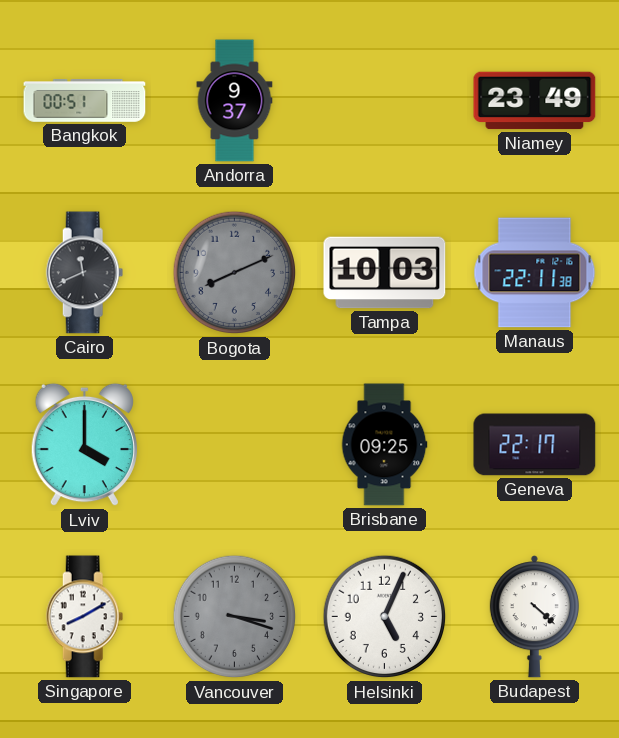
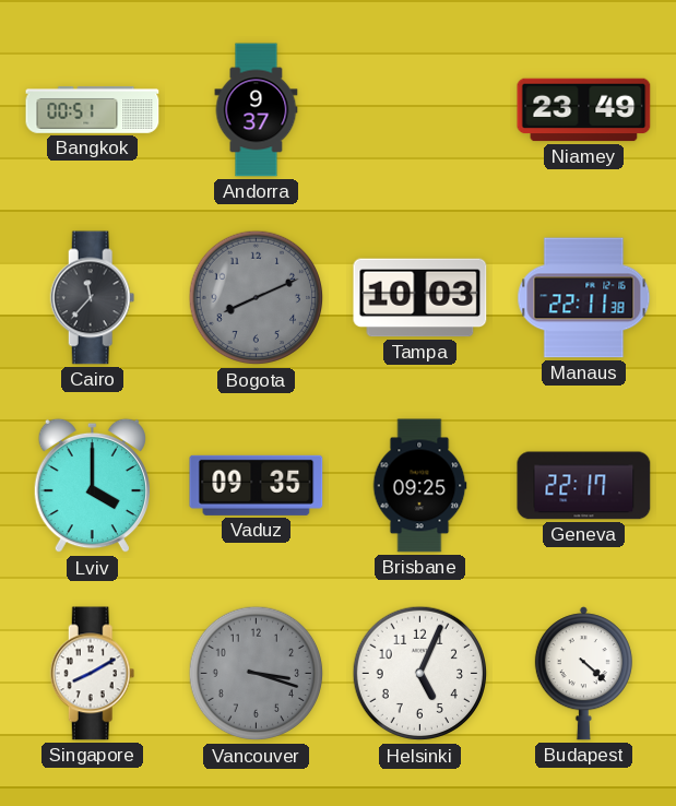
Cairo: 11:41 -> 11:37
Vaduz: none -> 09:35
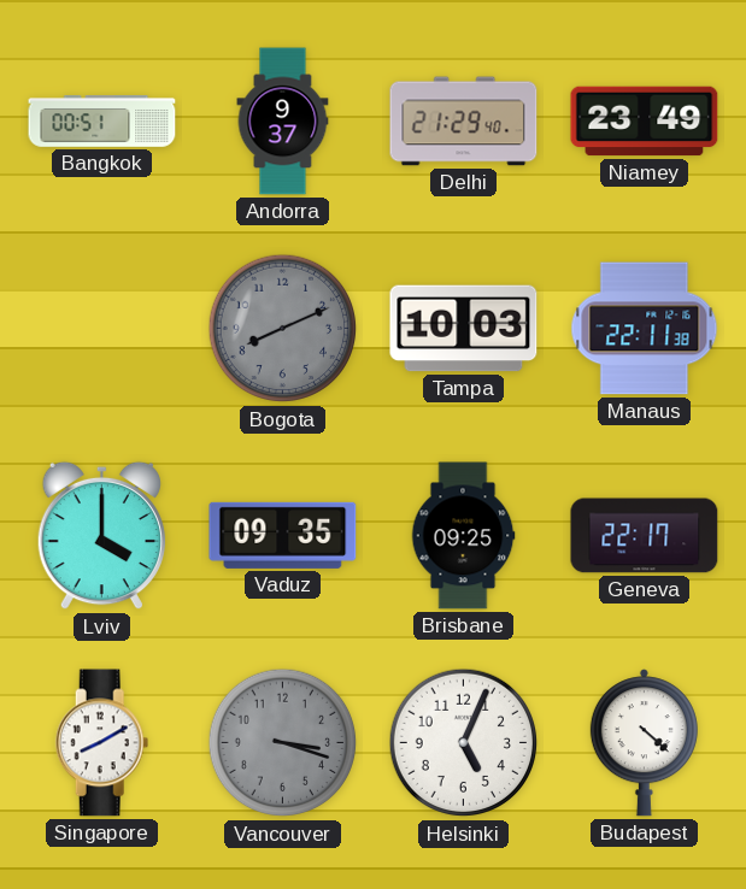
Delhi: none -> 21:29
Cairo: 11:37 -> none
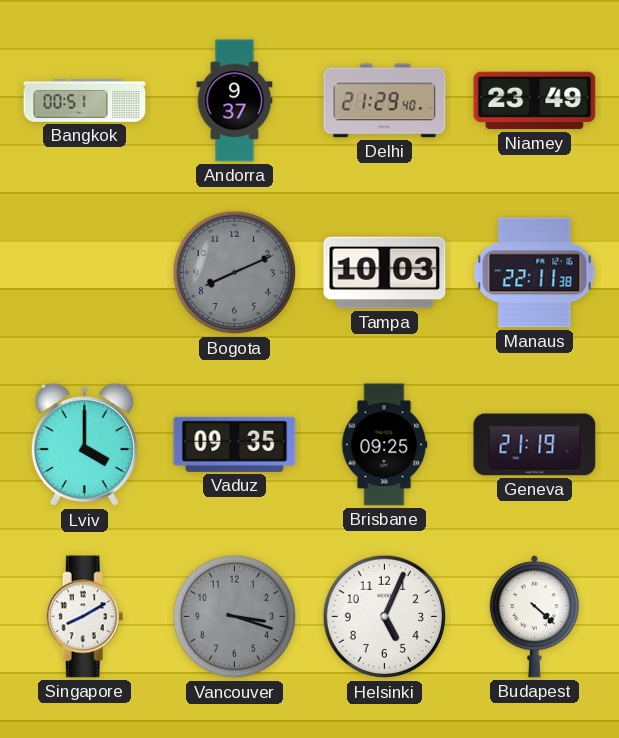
Geneva: 22:17 -> 21:19
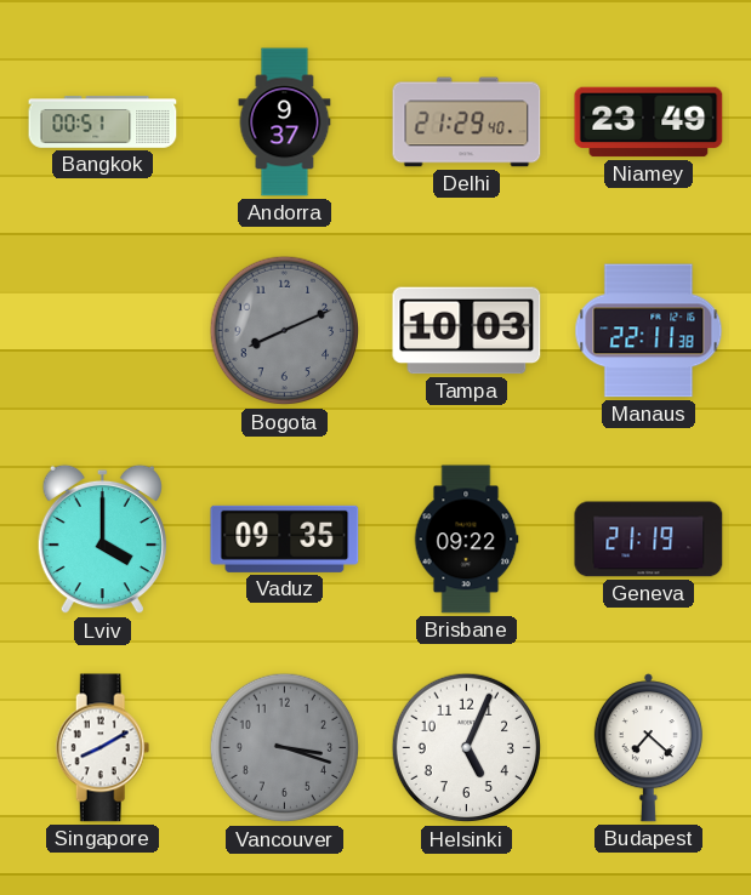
Brisbane: 09:25 -> 09:22
Budapest: 4:22 -> 7:22
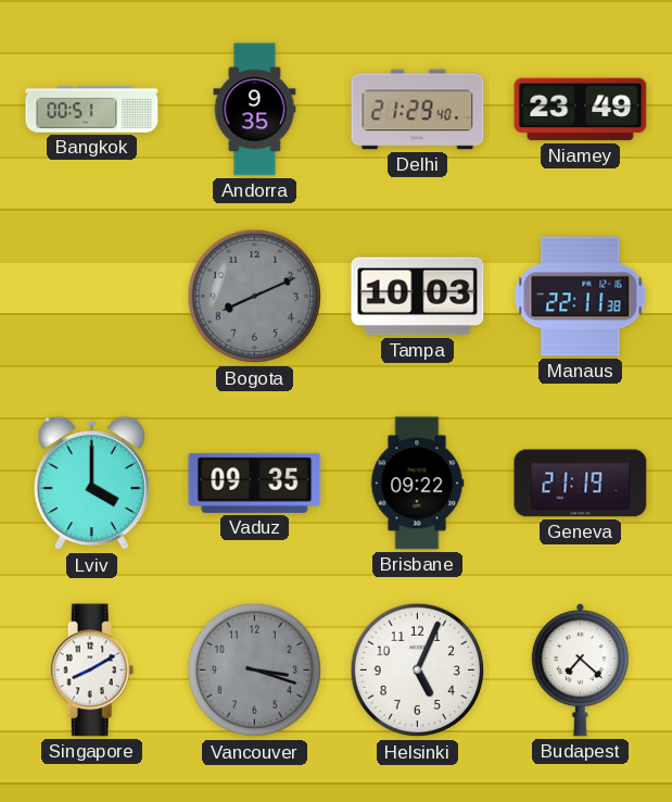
Andorra: 9:37 -> 9:35
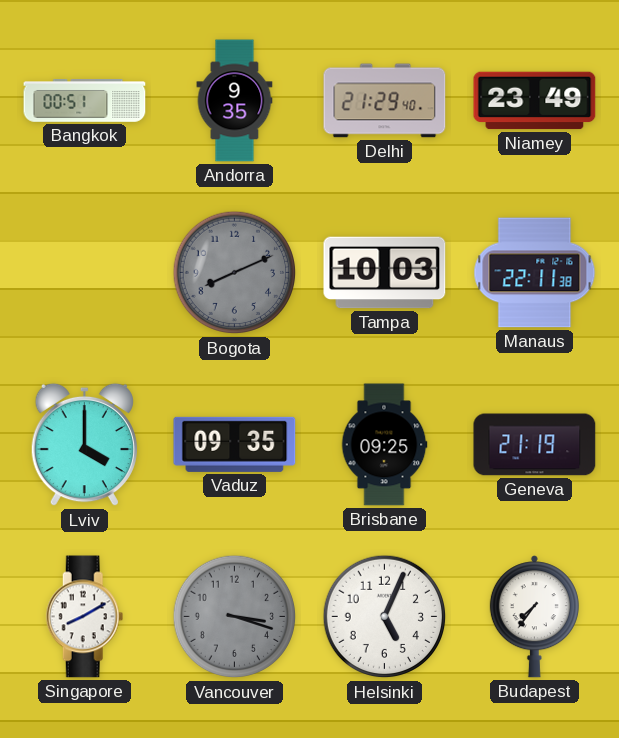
Brisbane: 09:22 -> 09:25
Budapest: 7:22 -> 7:36
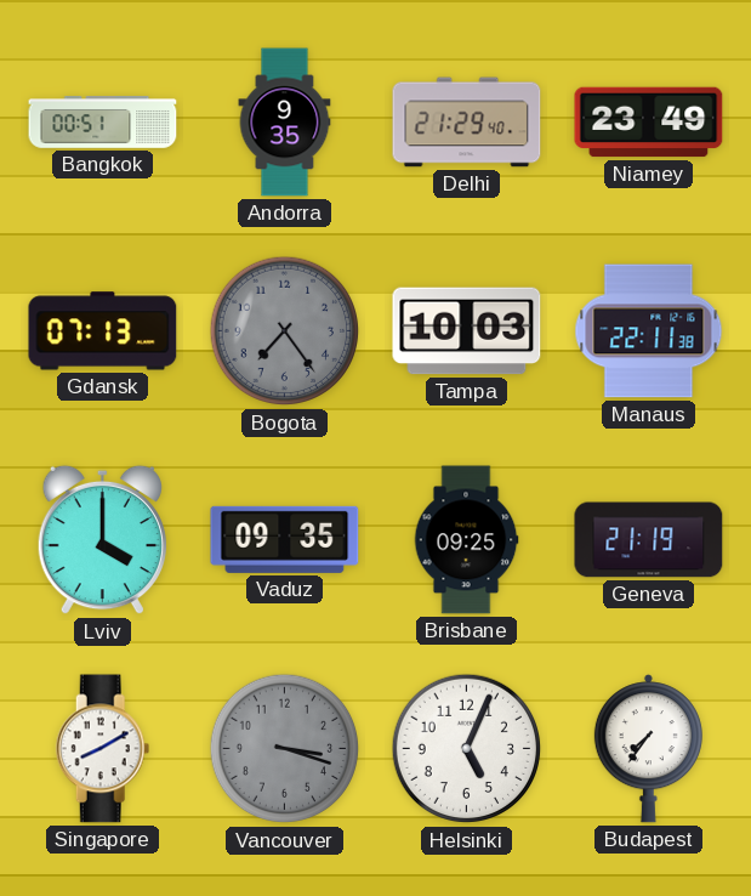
Gdansk: none -> 07:13
Bogota: 8:11 -> 7:24
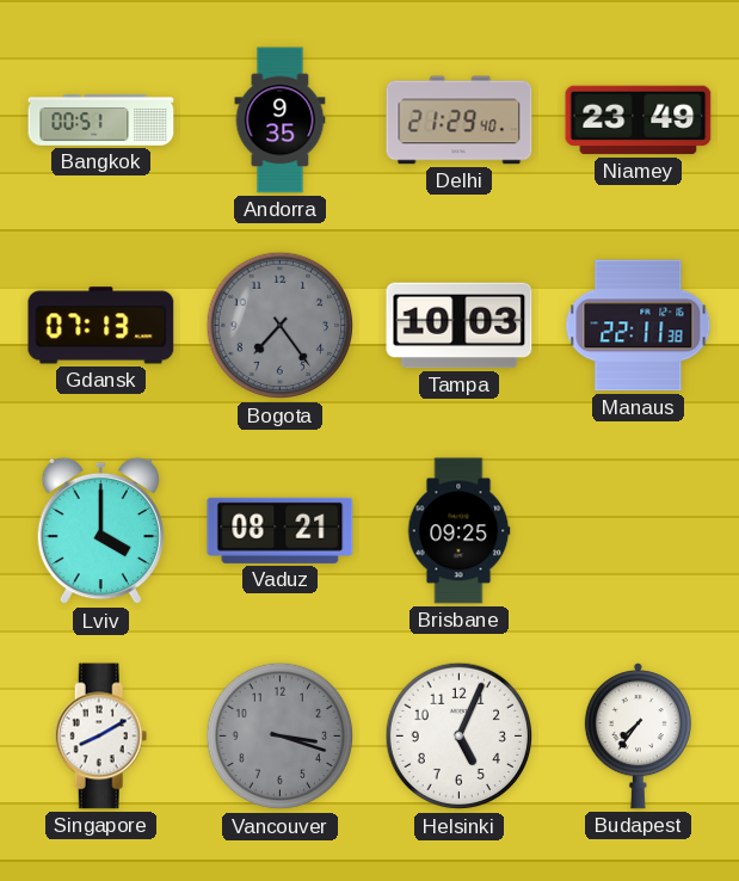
Vaduz: 09:35 -> 08:21
Geneva: 21:19 -> none
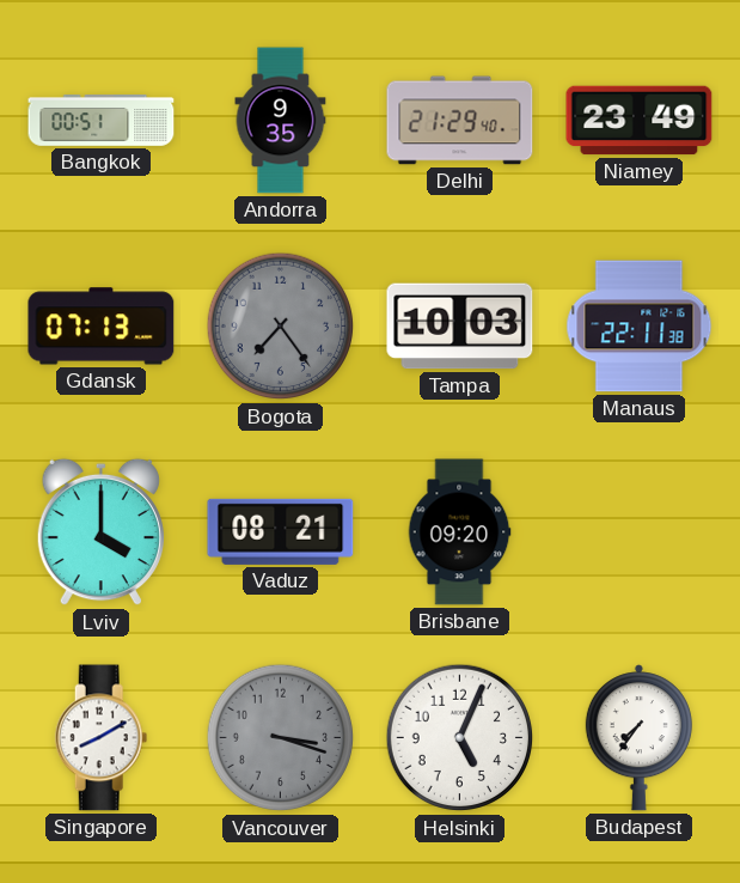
Brisbane: 09:25 -> 09:20
